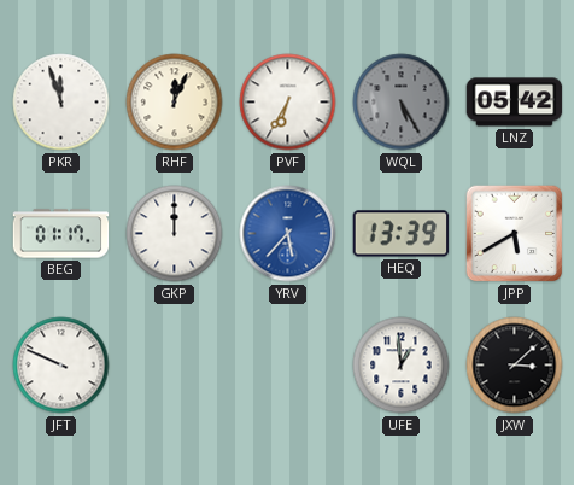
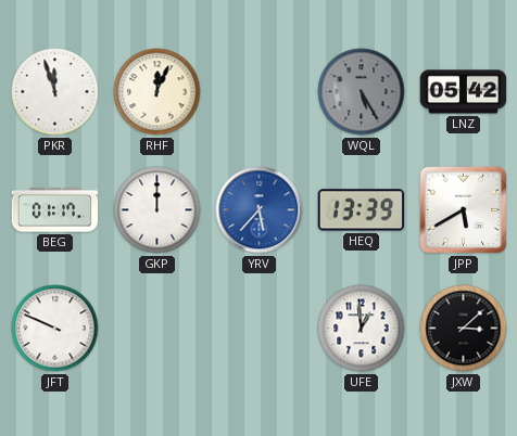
PVF: 6:35 -> none
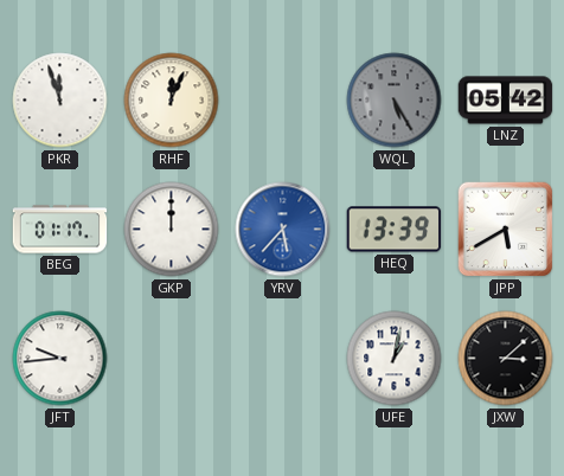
JFT: 9:49 -> 9:44
UFE: 12:59 -> 1:02
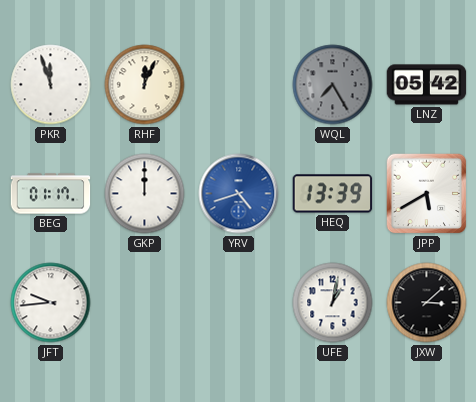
WQL: 5:25 -> 7:25
YRV: 5:37 -> 4:42
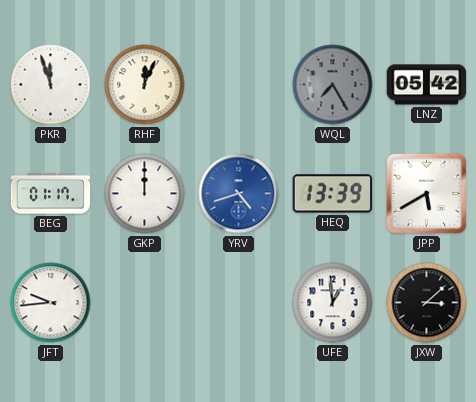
UFE: 1:02 -> 12:59
